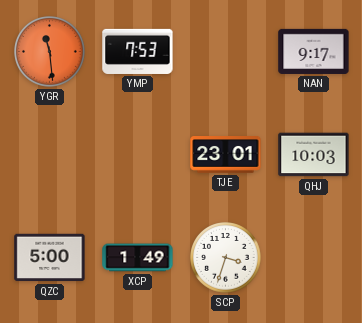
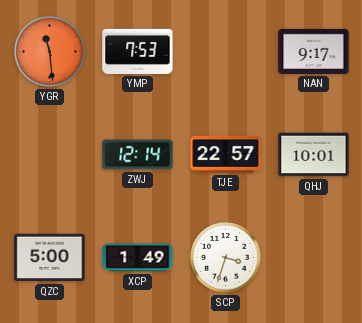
ZWJ: none -> 12:14
TJE: 23:01 -> 22:57
QHJ: 10:03 -> 10:01
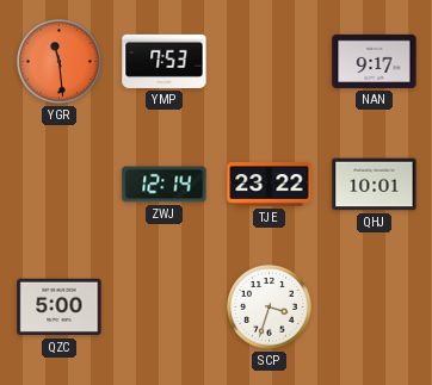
TJE: 22:57 -> 23:22
XCP: 1:49 -> none
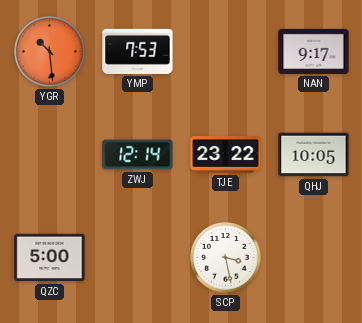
YGR: 11:29 -> 10:29
QHJ: 10:01 -> 10:05
SCP: 3:33 -> 3:28
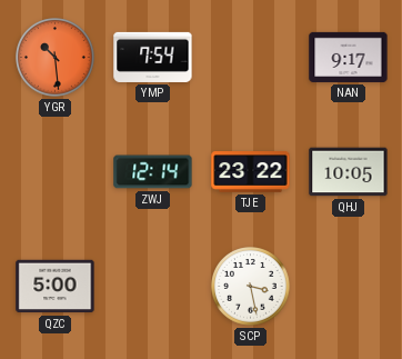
YMP: 7:53 -> 7:54
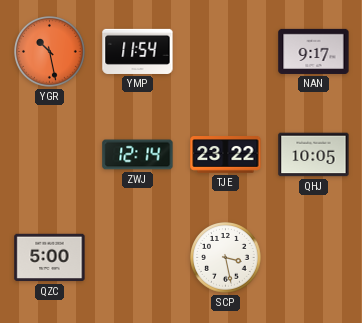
YGR: 10:29 -> 10:28
YMP: 7:54 -> 11:54
